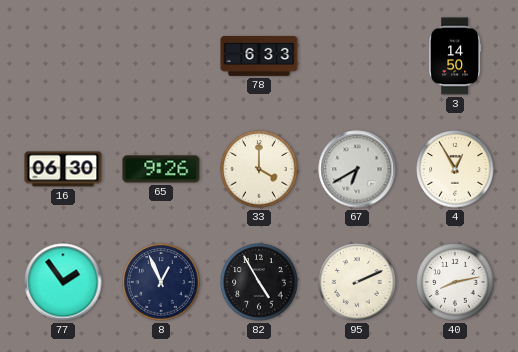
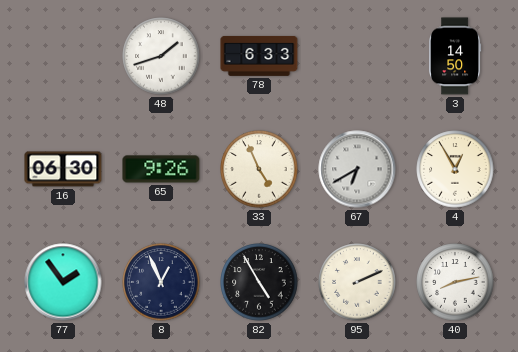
48: none -> 1:42
33: 4:00 -> 4:56
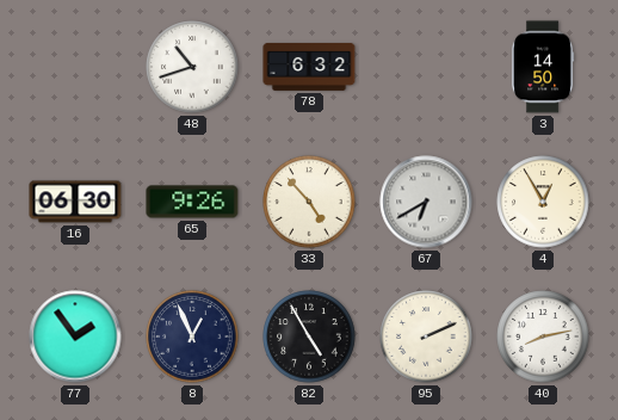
48: 1:42 -> 10:42
78: 6:33 -> 6:32
33: 4:56 -> 4:53
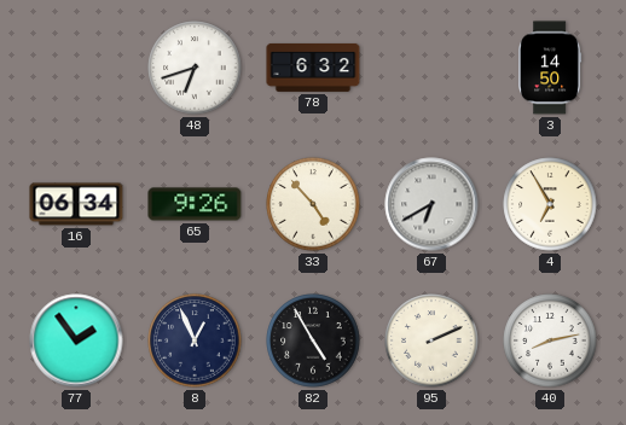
48: 10:42 -> 6:42
16: 06:30 -> 06:34
4: 12:55 -> 6:55
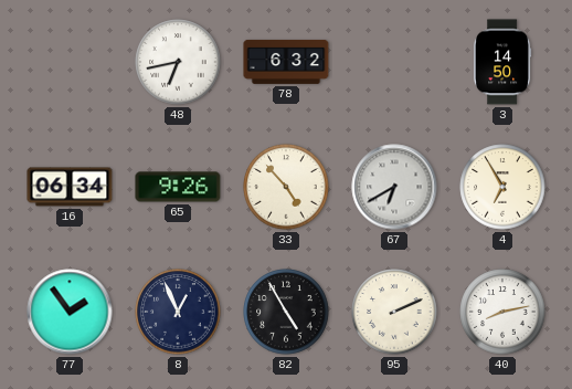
48: 6:42 -> 6:43
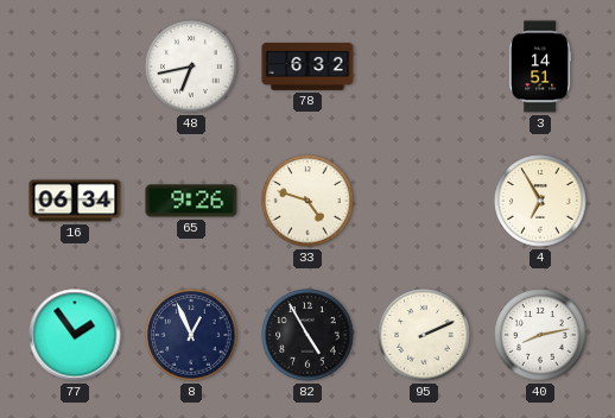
3: 14:50 -> 14:51
33: 4:53 -> 4:48
67: 6:40 -> none
